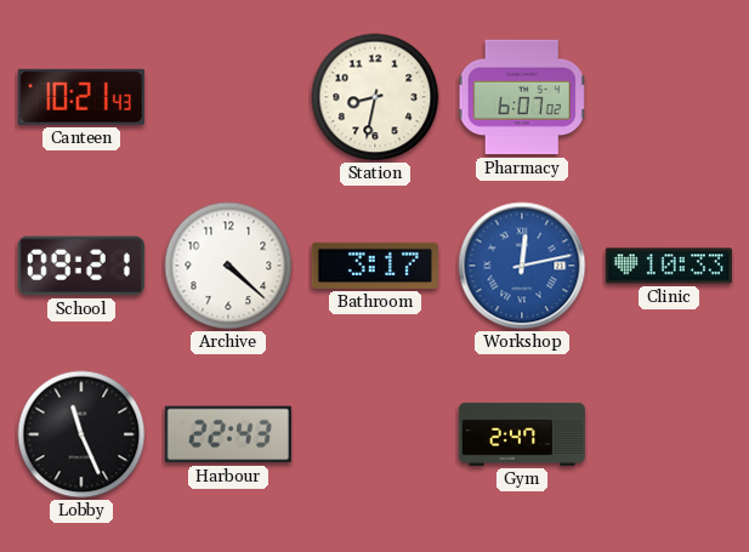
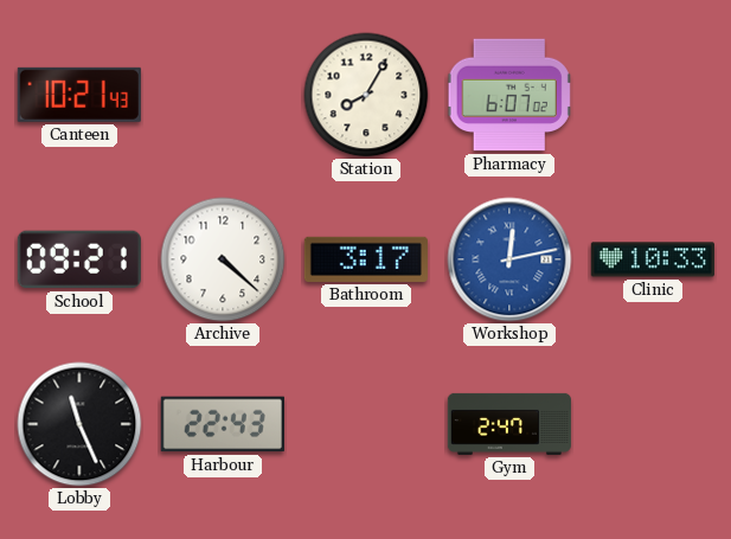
Station: 8:32 -> 8:05
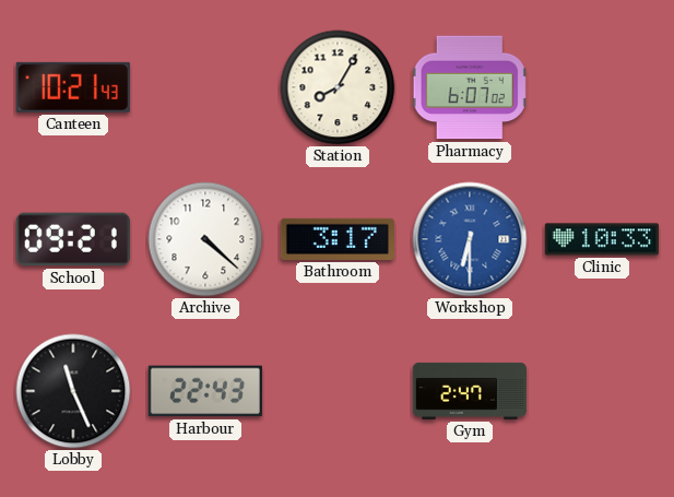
Workshop: 12:13 -> 6:30
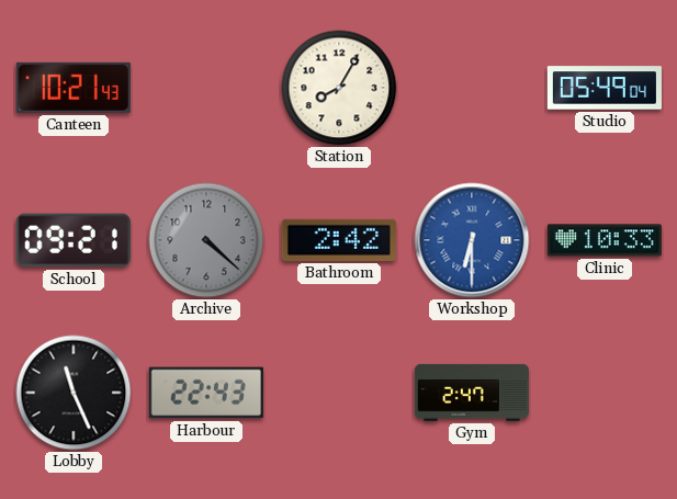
Pharmacy: 6:07 -> none
Studio: none -> 05:49
Archive dial: white -> grey
Bathroom: 3:17 -> 2:42
